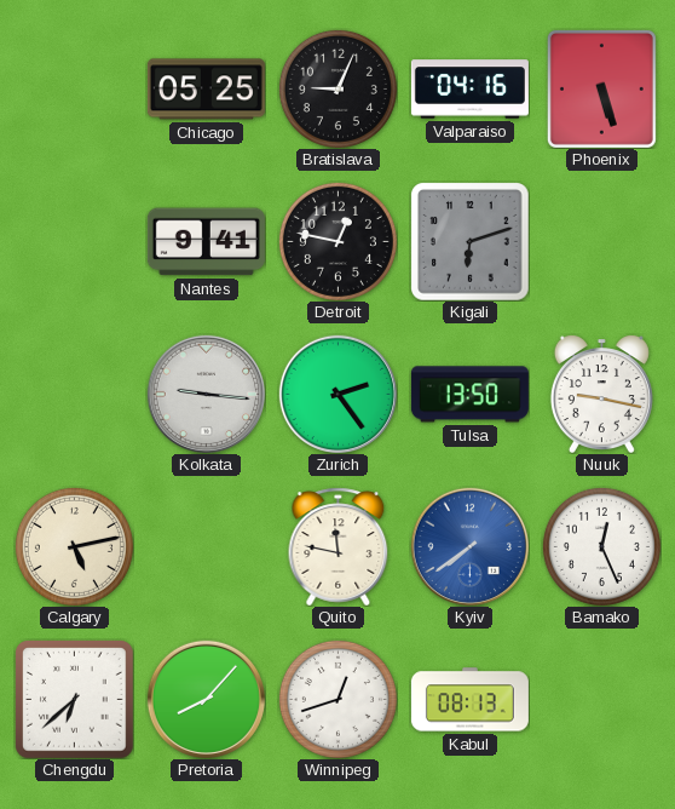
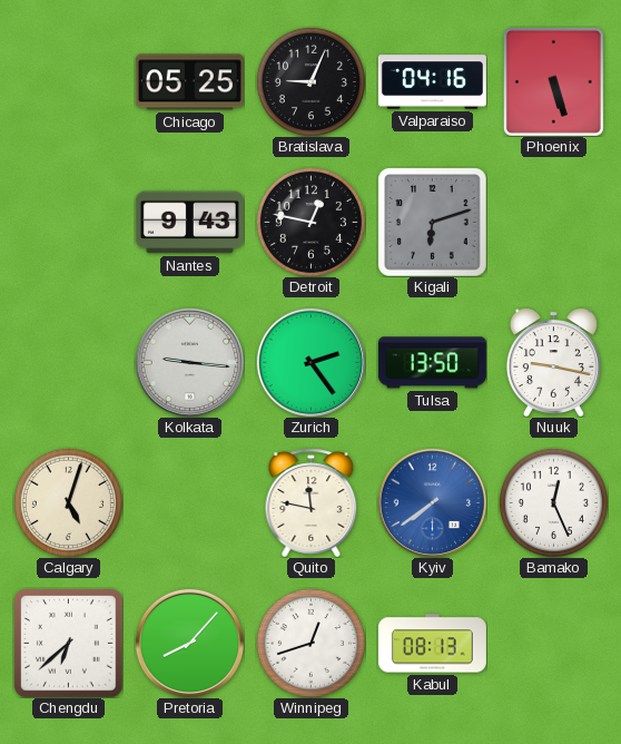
Nantes: 9:41 -> 9:43
Calgary: 5:13 -> 5:03
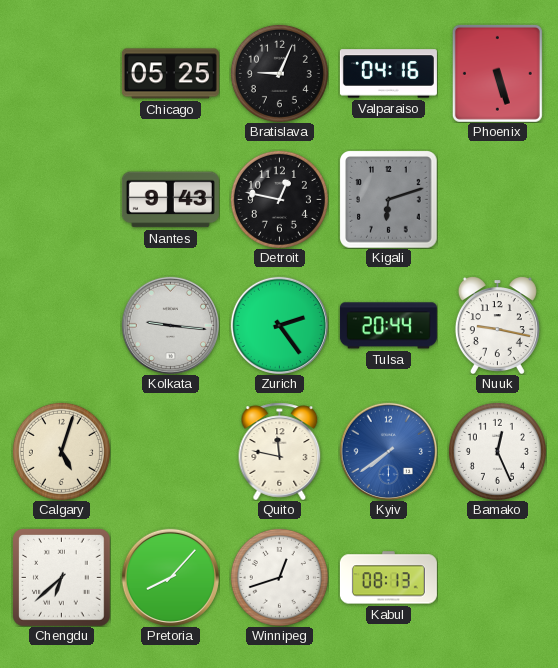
Tulsa: 13:50 -> 20:44
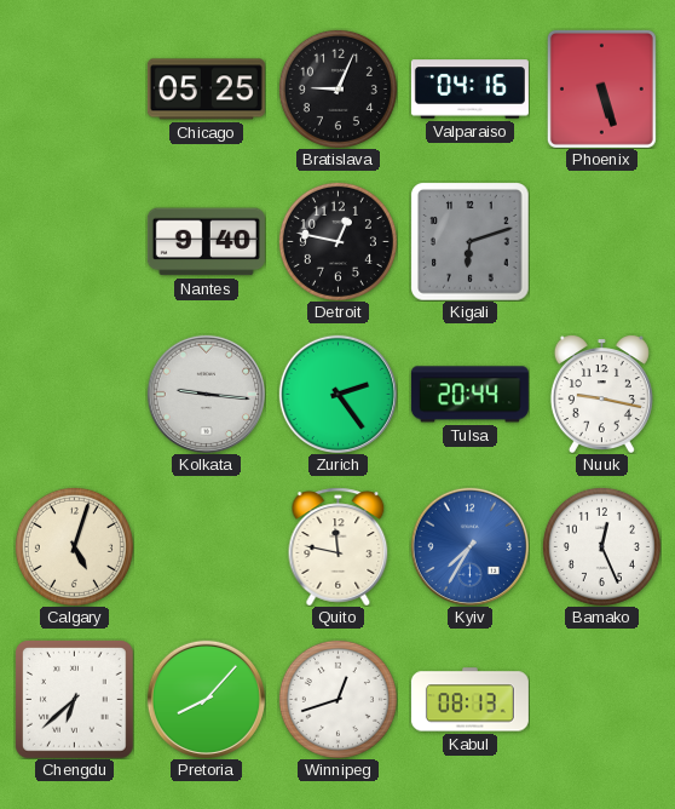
Nantes: 9:43 -> 9:40
Kyiv: 7:39 -> 7:35
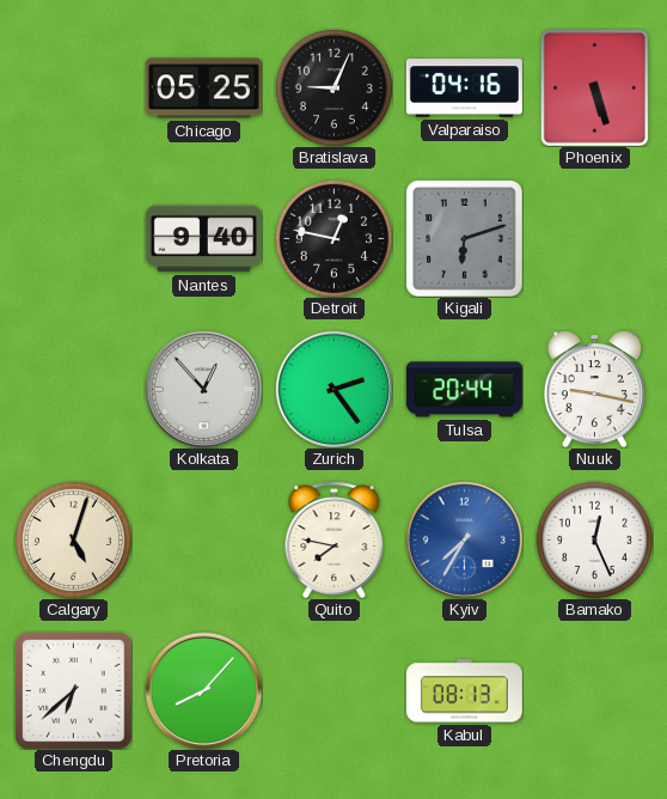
Kolkata: 9:16 -> 12:53
Quito: 11:47 -> 7:47
Winnipeg: 12:42 -> none
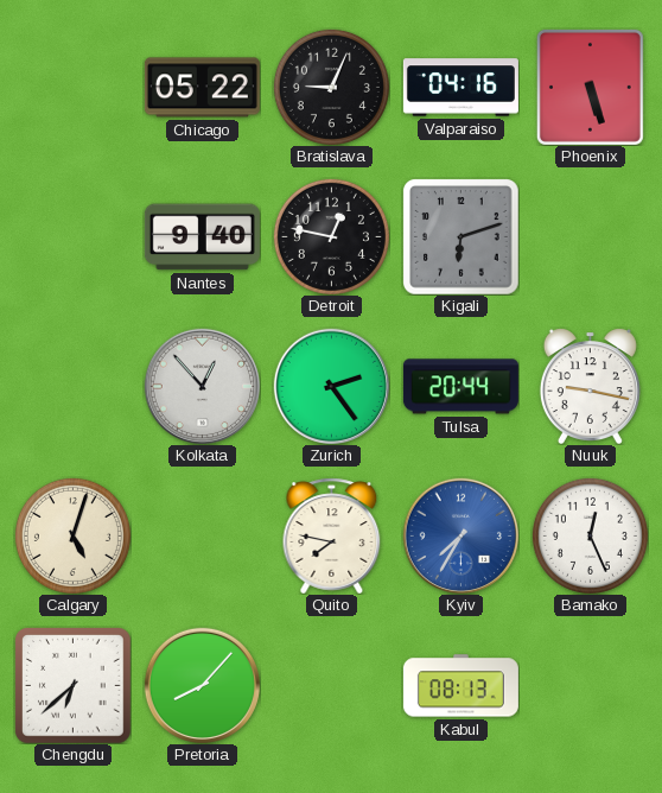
Chicago: 05:25 -> 05:22
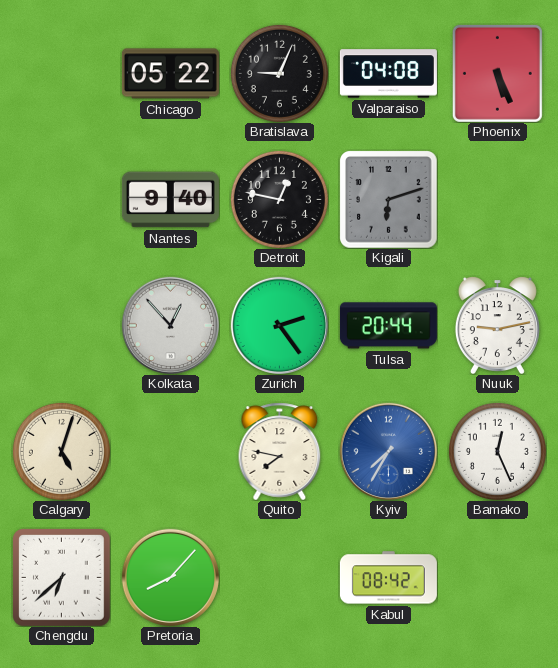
Valparaiso: 04:16 -> 04:08
Phoenix: 5:27 -> 5:26
Nuuk: 9:17 -> 9:13
Kabul: 08:13 -> 08:42
